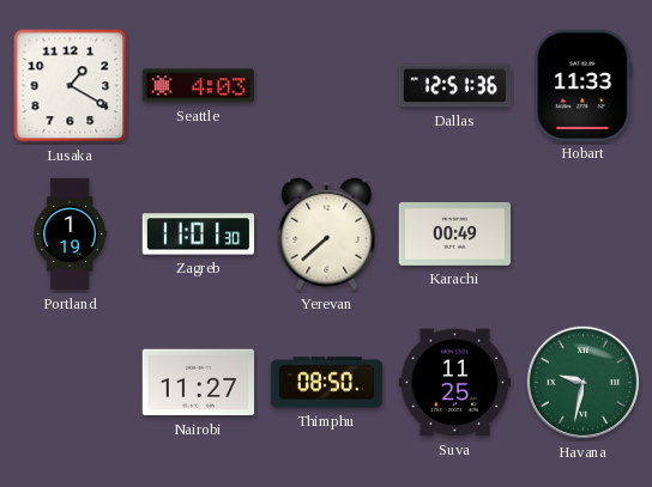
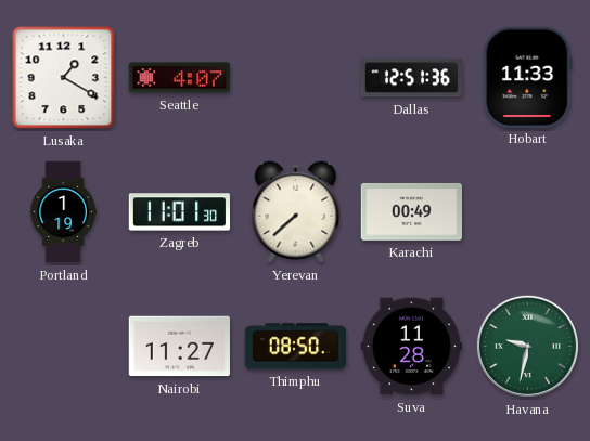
Seattle: 4:03 -> 4:07
Suva: 11:25 -> 11:28
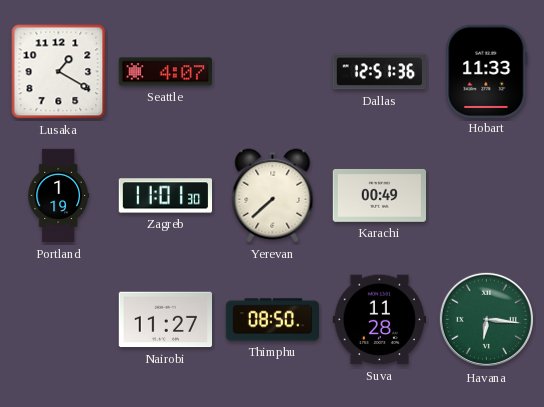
Havana: 9:32 -> 6:16
